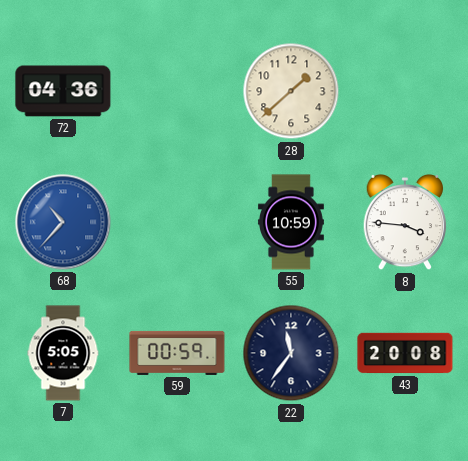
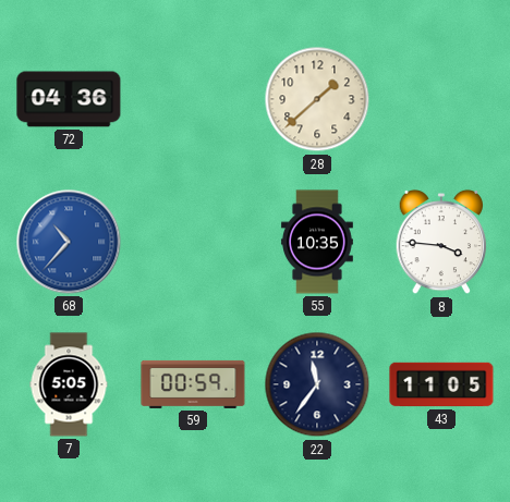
55: 10:59 -> 10:35
43: 20:08 -> 11:05
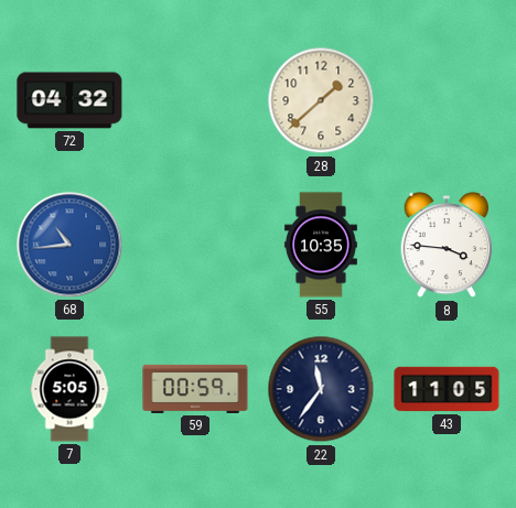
72: 04:36 -> 04:32
68: 10:37 -> 10:44
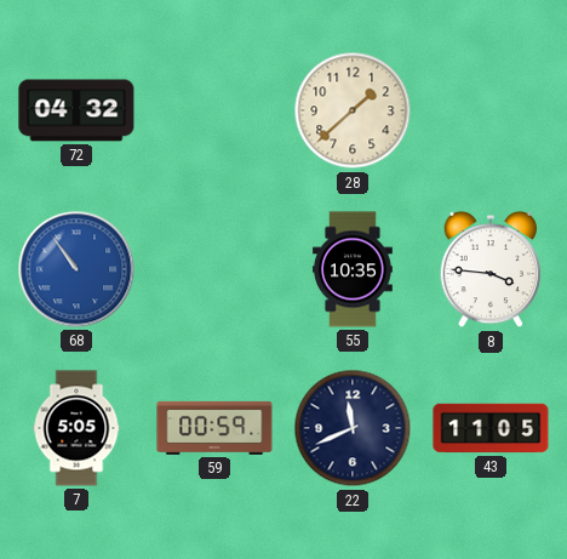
68: 10:44 -> 10:54
22: 11:36 -> 11:41
